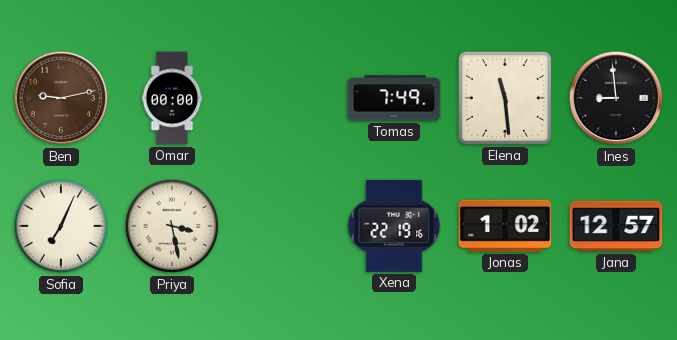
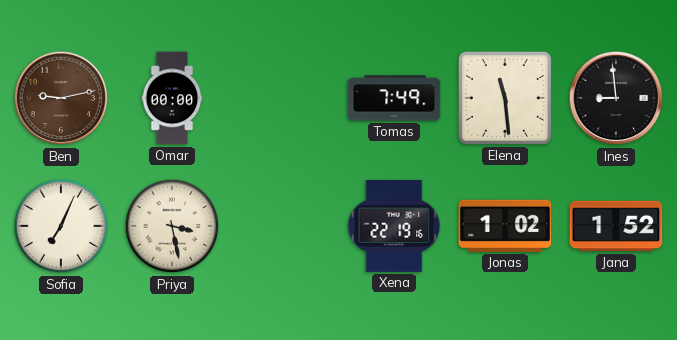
Jana: 12:57 -> 1:52
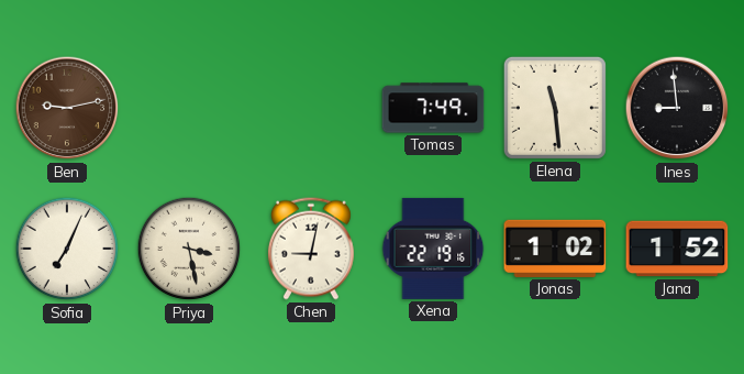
Omar: 00:00 -> none
Chen: none -> 9:02
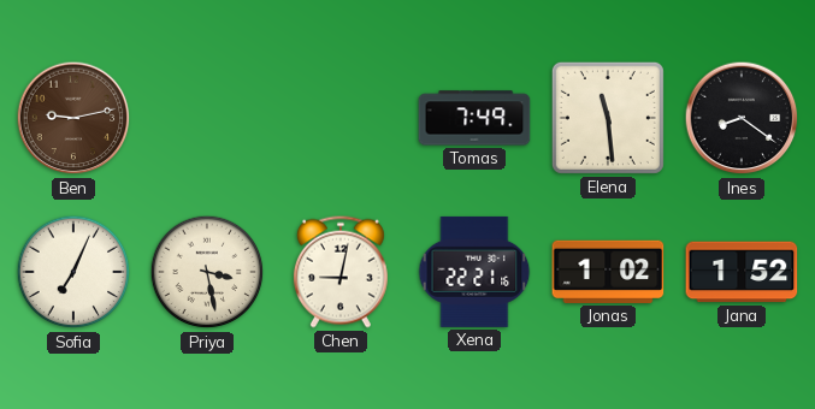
Ines: 8:59 -> 8:21
Xena: 22:19 -> 22:21
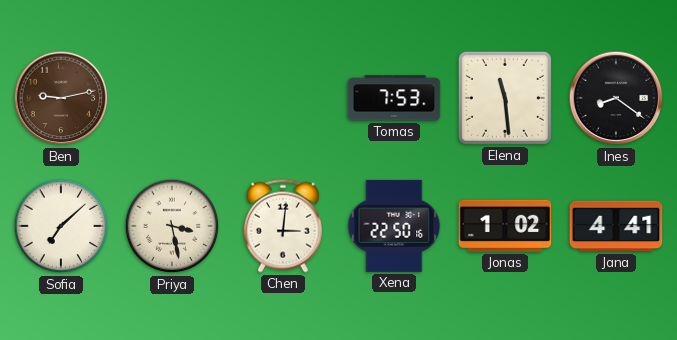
Tomas: 7:49 -> 7:53
Sofia: 7:04 -> 7:08
Chen: 9:02 -> 3:01
Xena: 22:21 -> 22:50
Jana: 1:52 -> 4:41
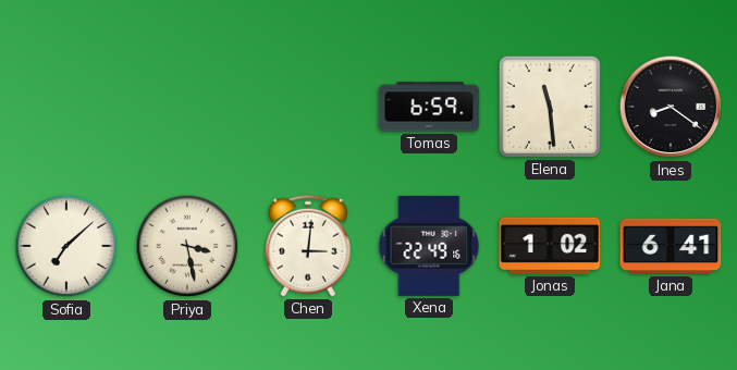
Ben: 9:13 -> none
Tomas: 7:53 -> 6:59
Xena: 22:50 -> 22:49
Jana: 4:41 -> 6:41
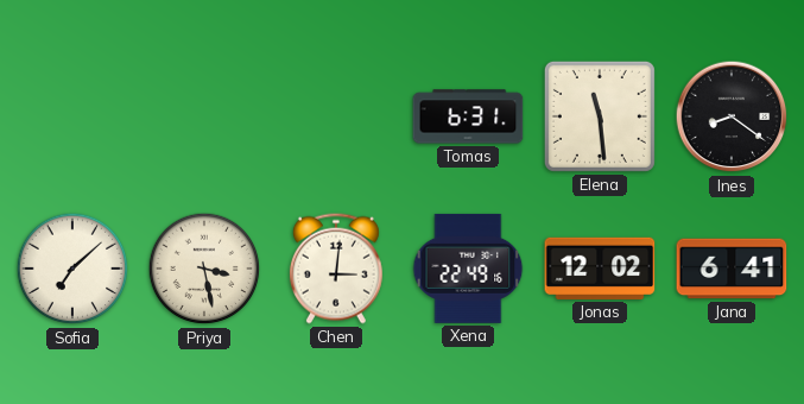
Tomas: 6:59 -> 6:31
Jonas: 1:02 -> 12:02
